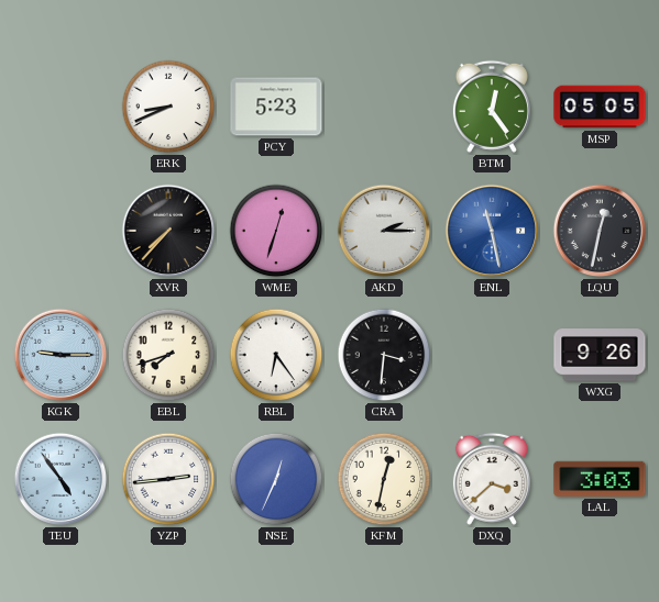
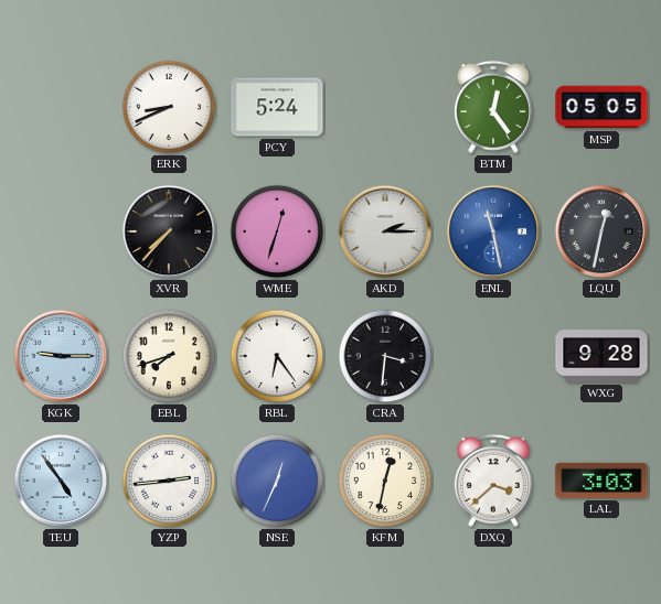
PCY: 5:23 -> 5:24
WXG: 9:26 -> 9:28
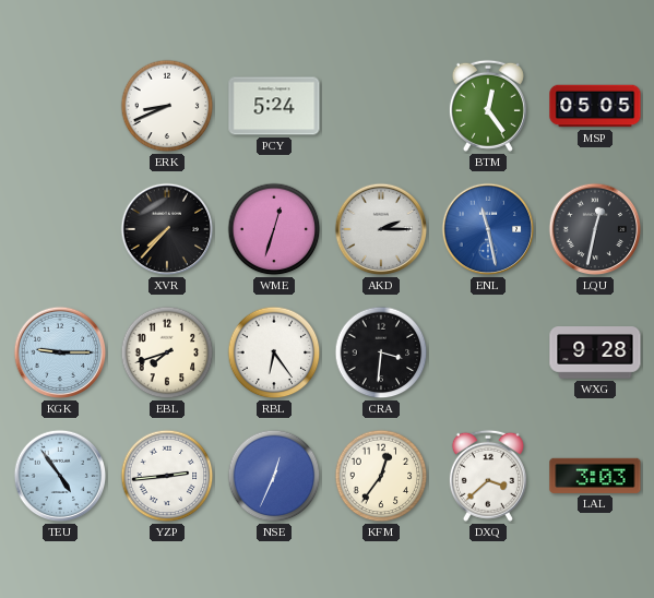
KFM: 12:32 -> 12:36
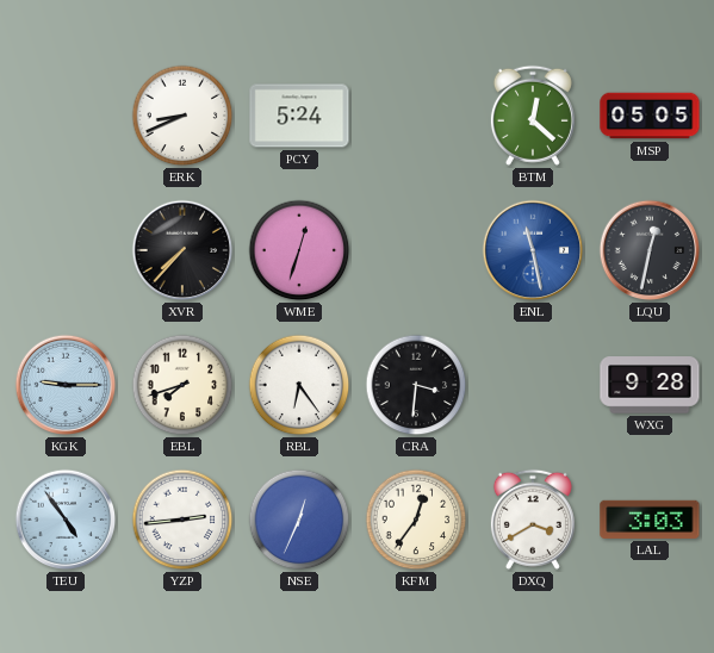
BTM: 12:24 -> 12:22
AKD: 2:15 -> none
DXQ: 3:38 -> 3:40
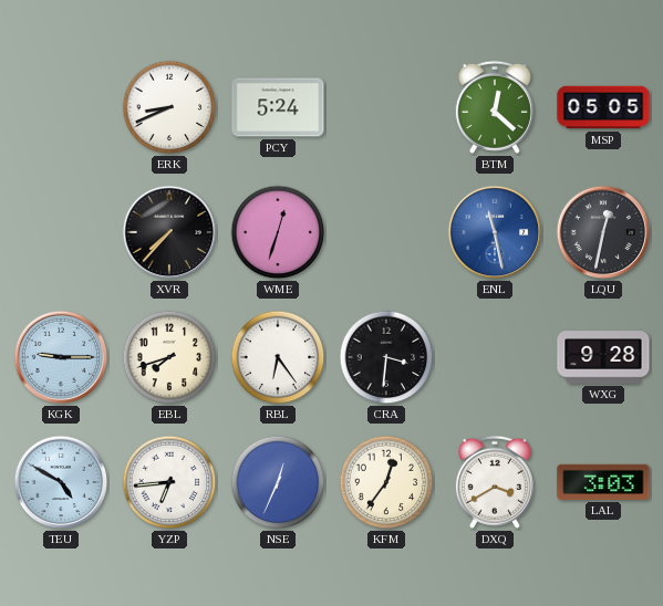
TEU: 4:54 -> 4:50
YZP: 2:44 -> 6:44
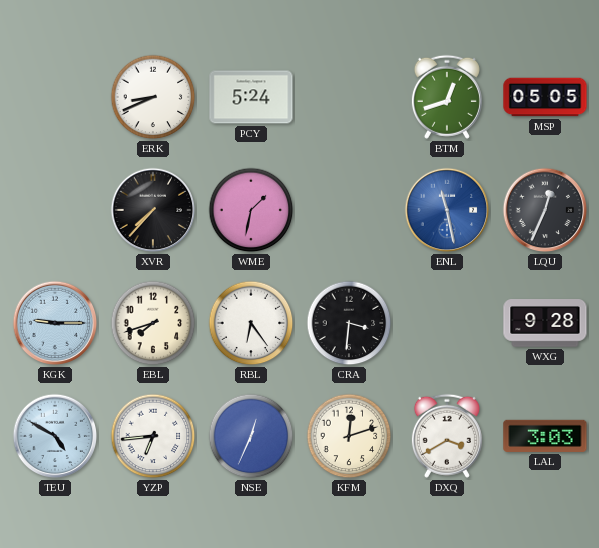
BTM: 12:22 -> 12:42
WME: 12:33 -> 1:32
LQU: 12:32 -> 12:34
KFM: 12:36 -> 12:12
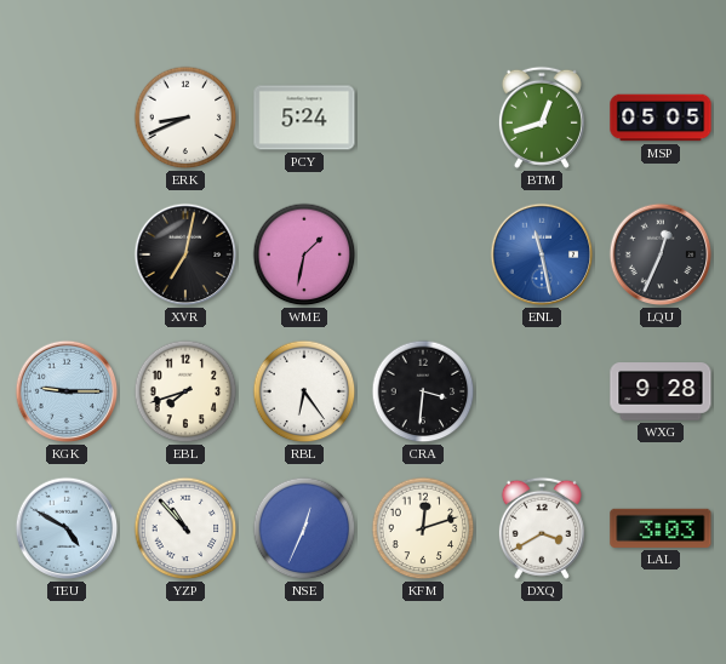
XVR: 7:37 -> 7:02
YZP: 6:44 -> 10:53
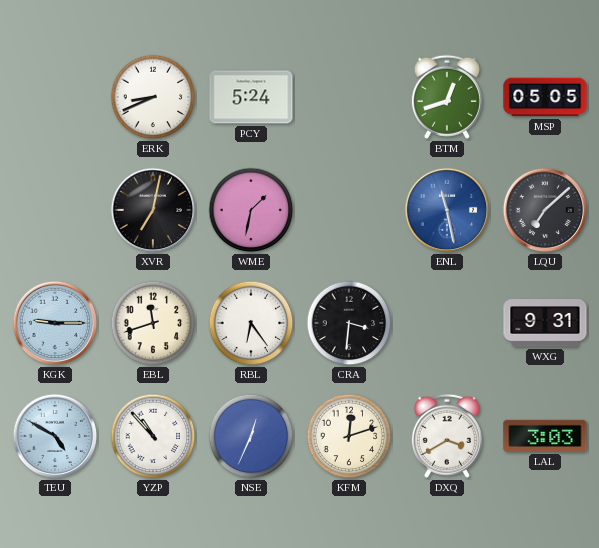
LQU: 12:34 -> 7:08
EBL: 7:42 -> 11:42
WXG: 9:28 -> 9:31
